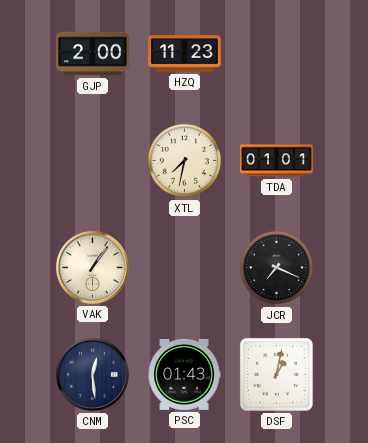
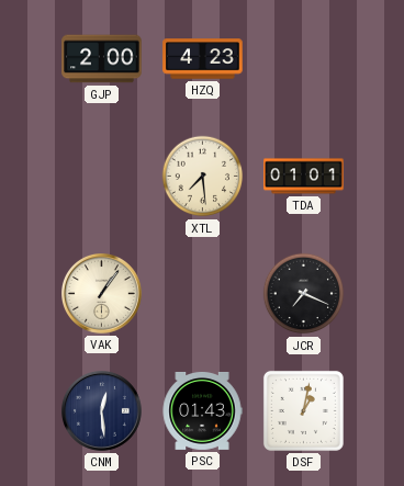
HZQ: 11:23 -> 4:23
XTL: 7:32 -> 7:29
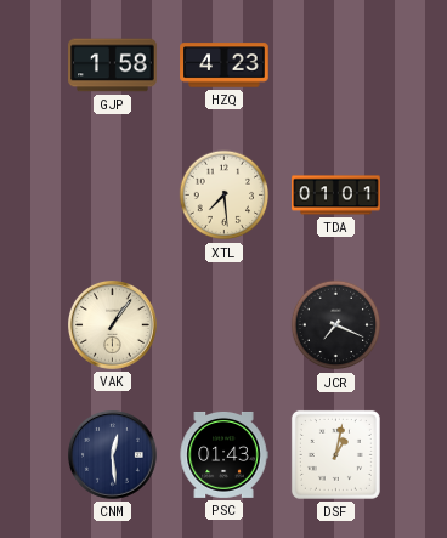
GJP: 2:00 -> 1:58
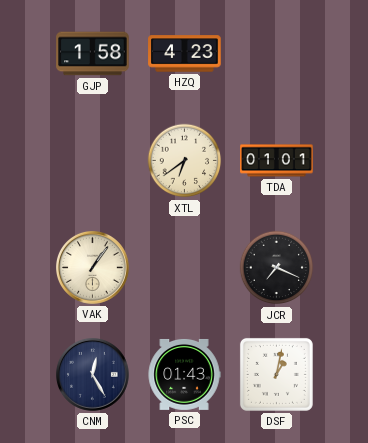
XTL: 7:29 -> 6:39
CNM: 12:29 -> 12:25
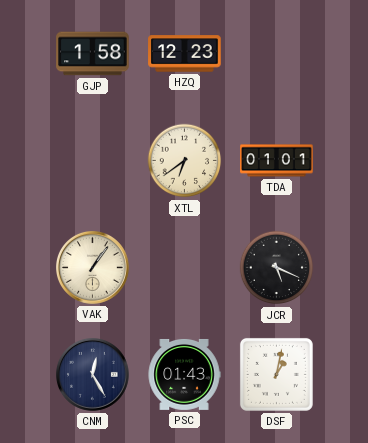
HZQ: 4:23 -> 12:23
JCR: 7:19 -> 5:19
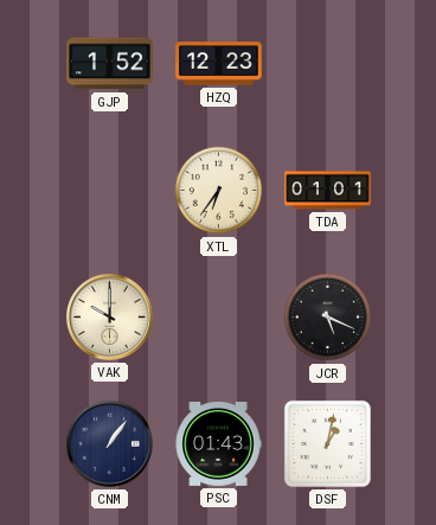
GJP: 1:58 -> 1:52
XTL: 6:39 -> 6:36
VAK: 1:06 -> 10:00
CNM: 12:25 -> 1:06
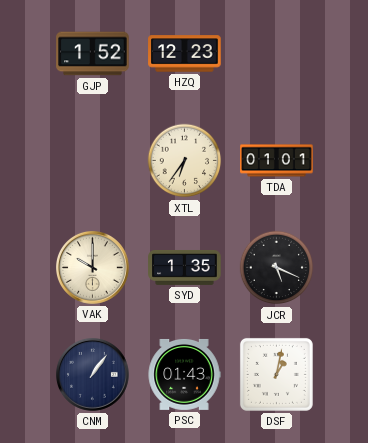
SYD: none -> 1:35
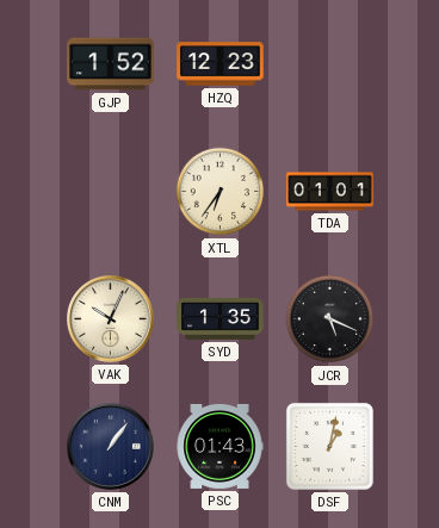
VAK: 10:00 -> 10:04
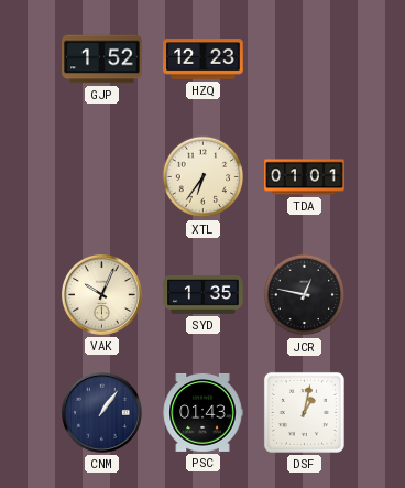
JCR: 5:19 -> 12:47
